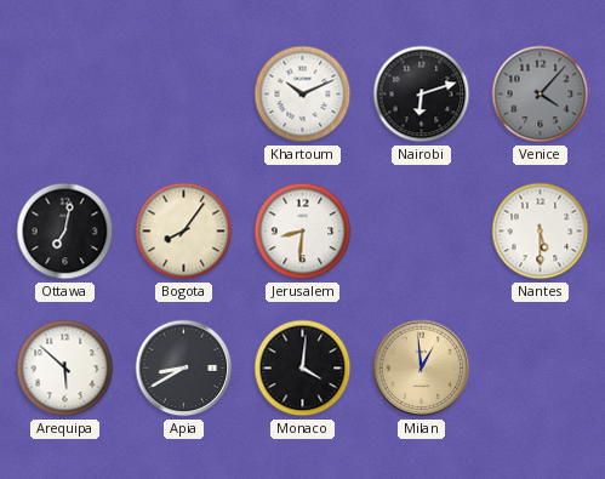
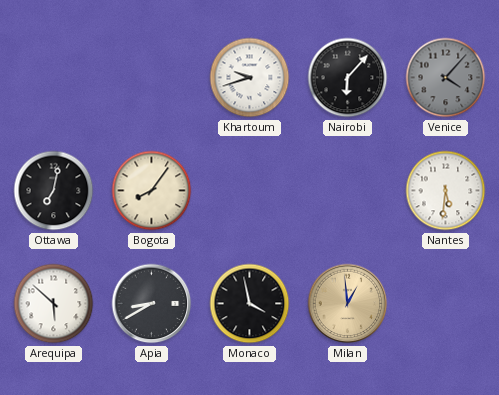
Khartoum: 10:11 -> 9:42
Nairobi: 6:12 -> 6:07
Jerusalem: 8:31 -> none
Nantes: 5:30 -> 5:31
Monaco: 4:01 -> 3:58
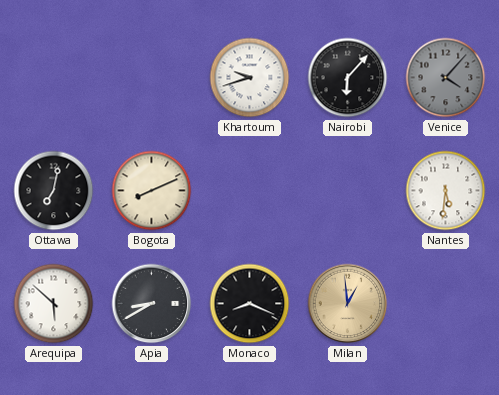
Bogota: 8:06 -> 8:11
Monaco: 3:58 -> 8:19
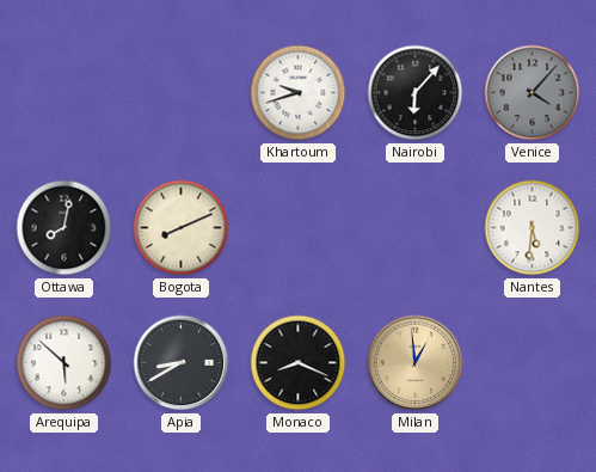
Ottawa: 7:02 -> 8:02
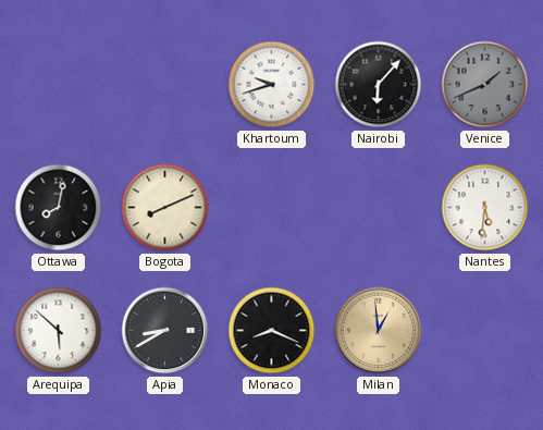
Venice: 4:07 -> 1:41
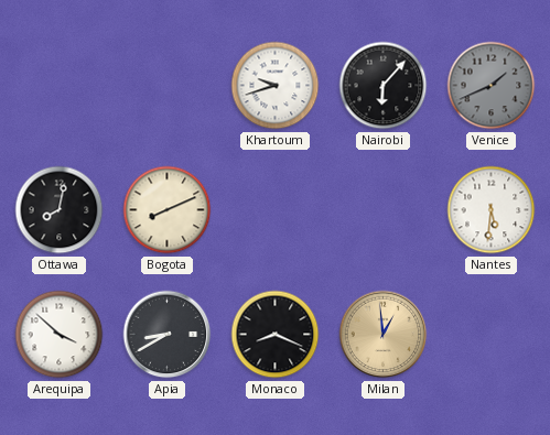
Arequipa: 5:52 -> 3:52
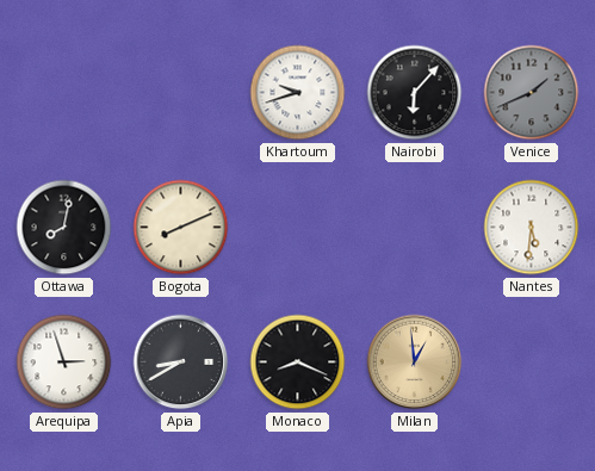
Arequipa: 3:52 -> 2:57
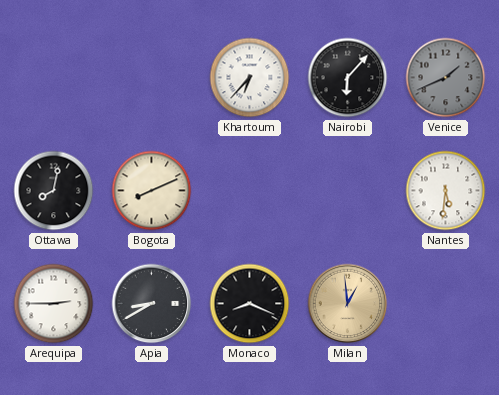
Khartoum: 9:42 -> 6:37
Arequipa: 2:57 -> 2:45
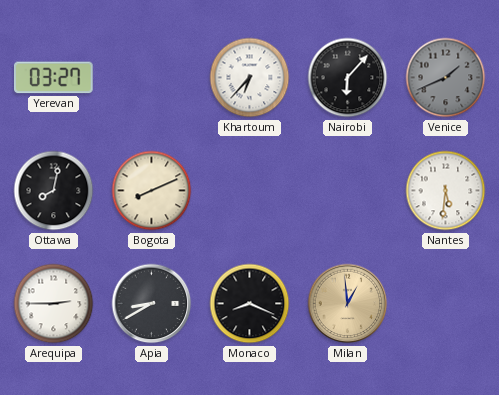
Yerevan: none -> 03:27
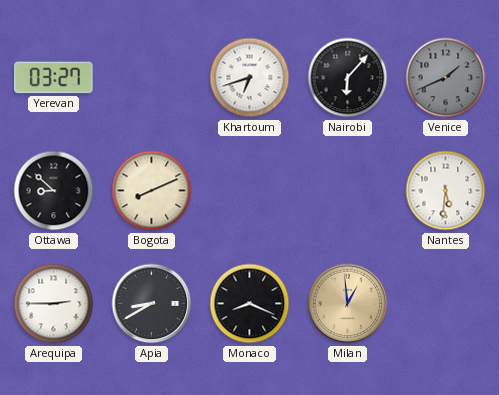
Khartoum: 6:37 -> 6:42
Ottawa: 8:02 -> 8:52
